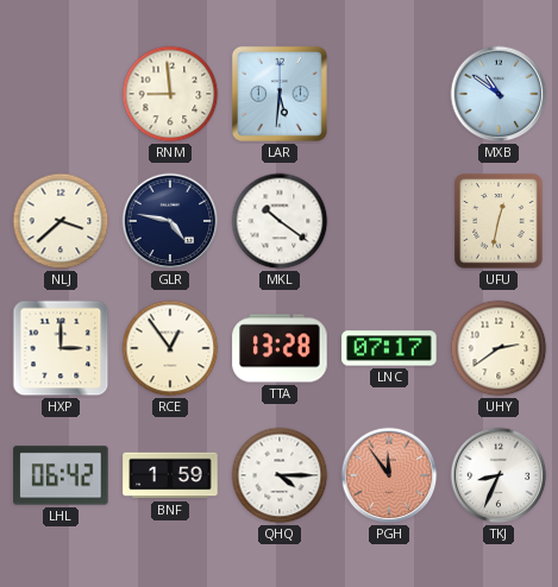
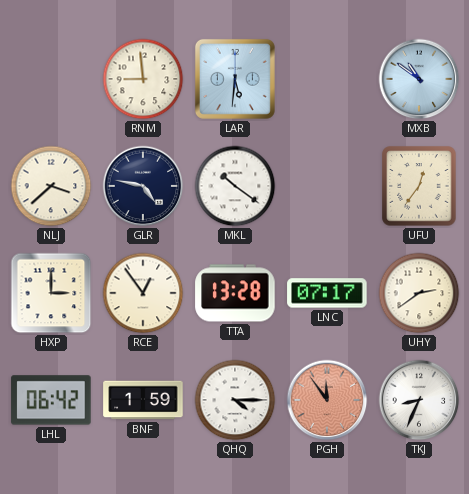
UFU: 12:32 -> 12:36
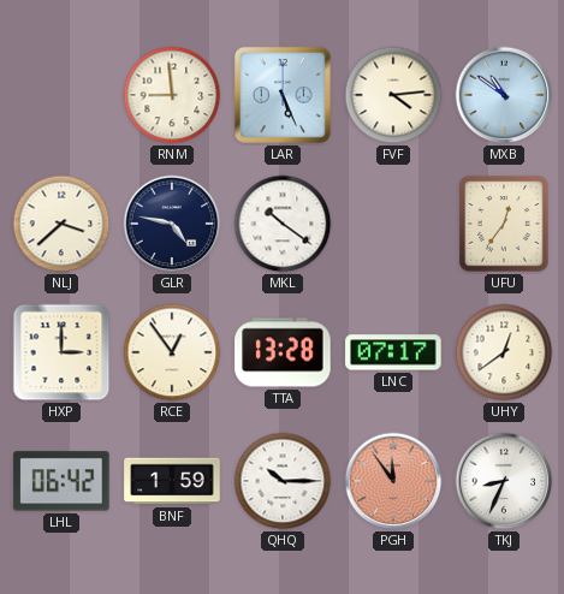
LAR: 5:31 -> 5:26
FVF: none -> 4:14
UHY: 2:39 -> 12:39
QHQ: 4:15 -> 10:15
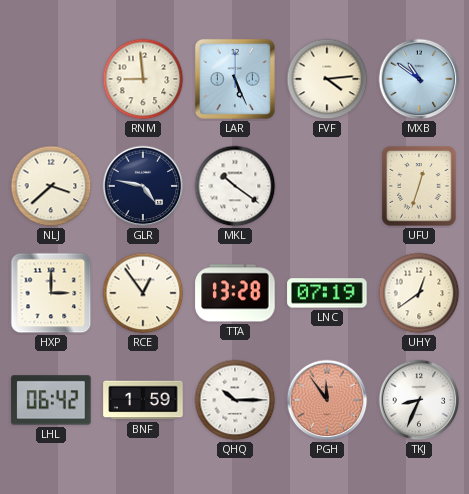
UFU: 12:36 -> 12:33
LNC: 07:17 -> 07:19
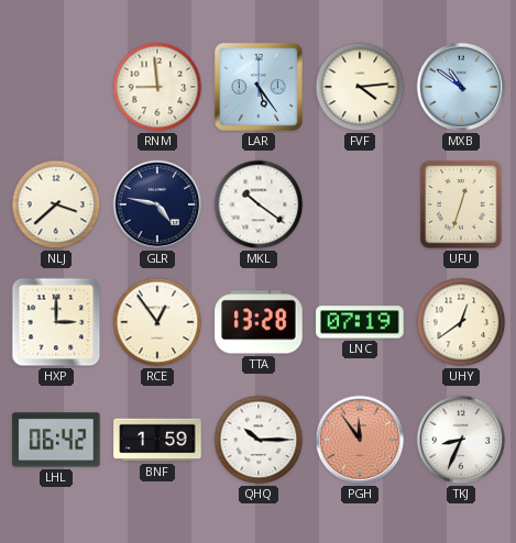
LAR: 5:26 -> 5:24
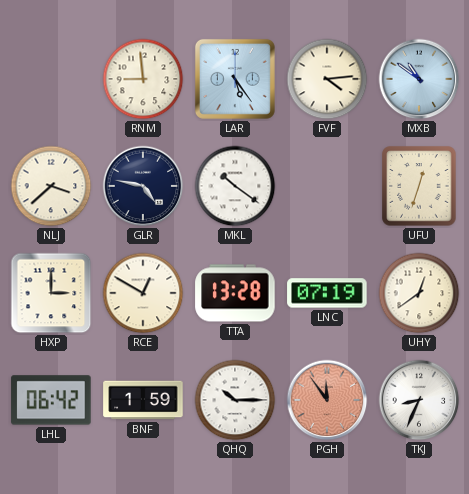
RCE: 12:54 -> 12:50
